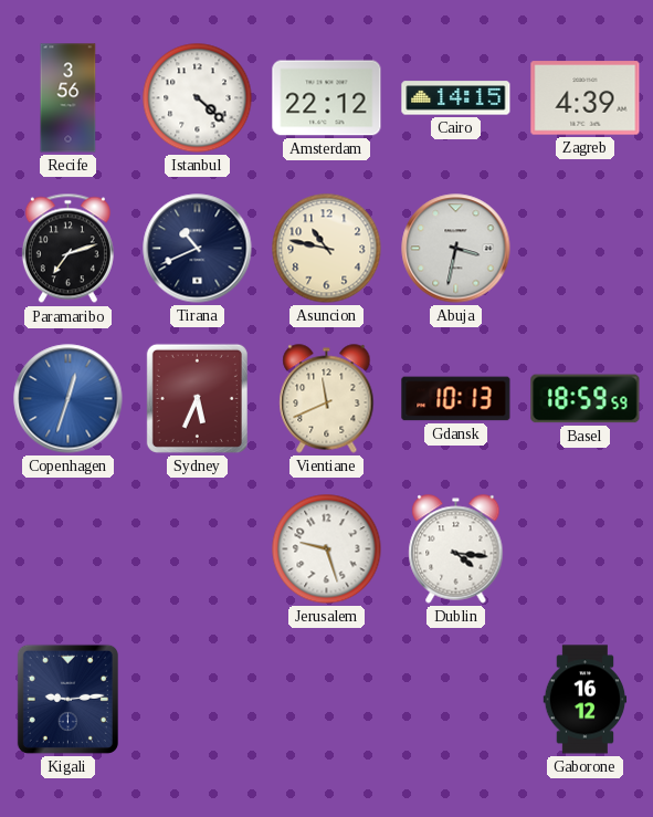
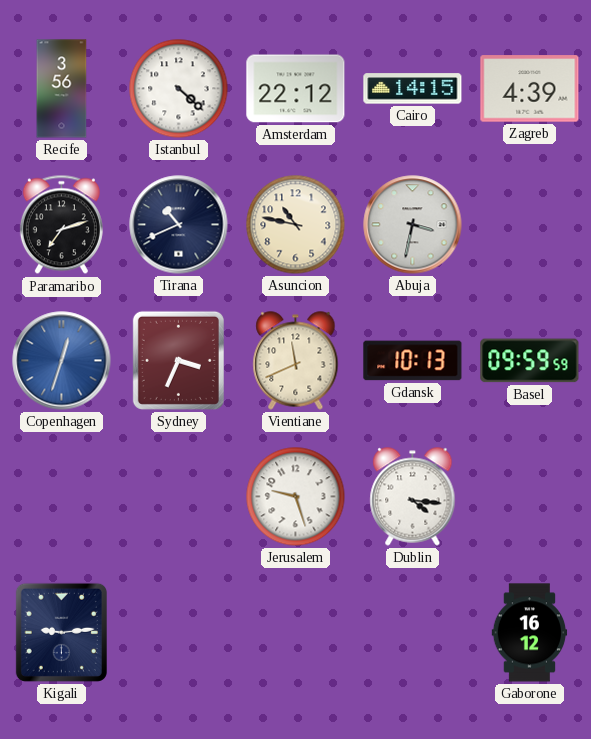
Sydney: 5:34 -> 3:34
Basel: 18:59 -> 09:59
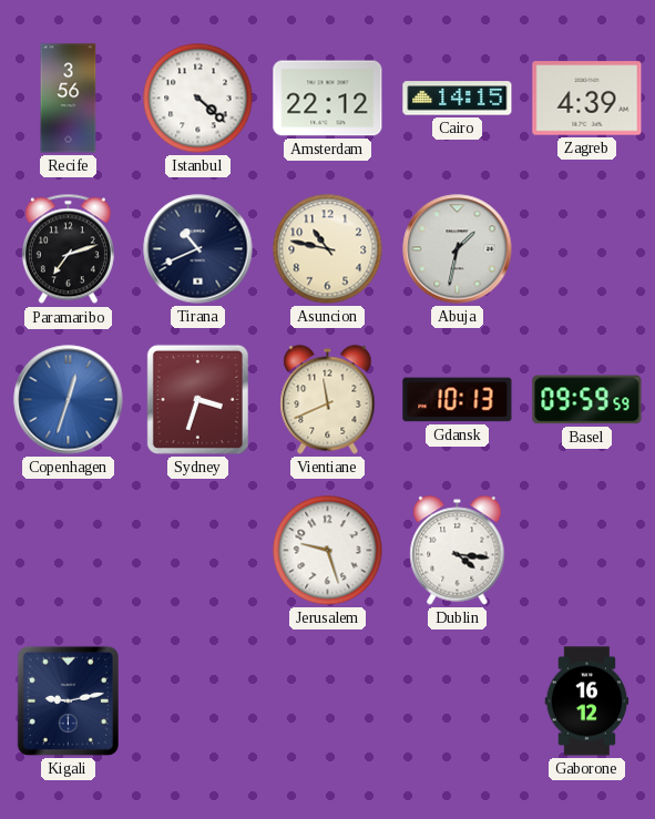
Abuja: 3:32 -> 1:32
Sydney: 3:34 -> 3:33
Kigali: 9:14 -> 9:13
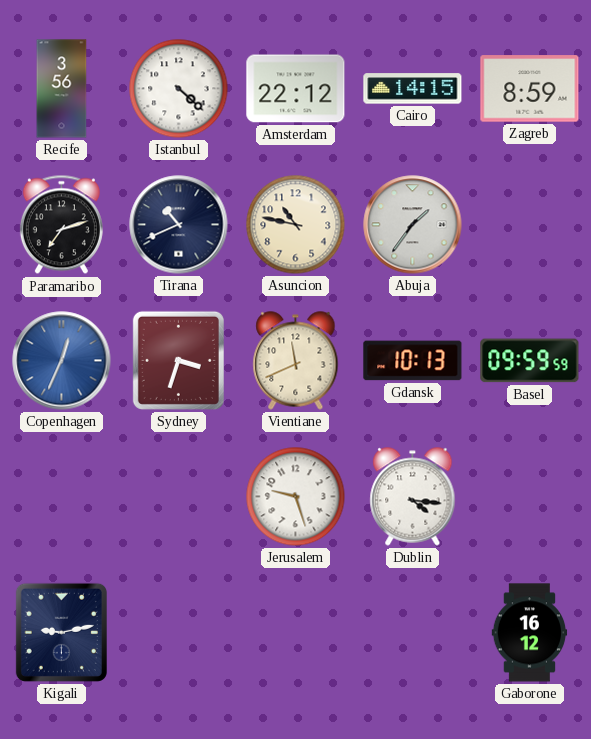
Zagreb: 4:39 -> 8:59
Abuja: 1:32 -> 1:36
Copenhagen: 12:33 -> 12:34
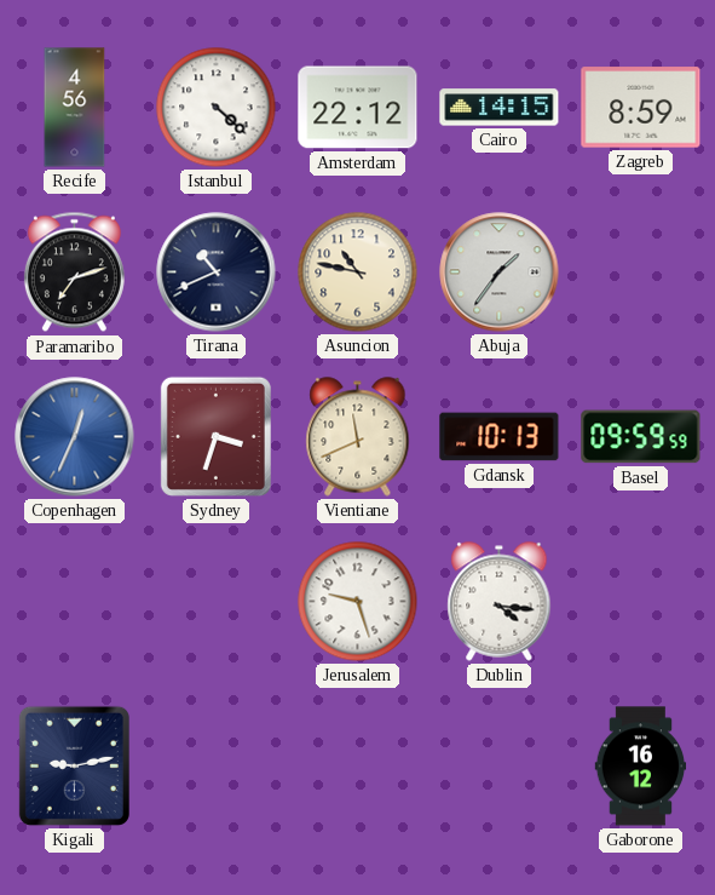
Recife: 3:56 -> 4:56
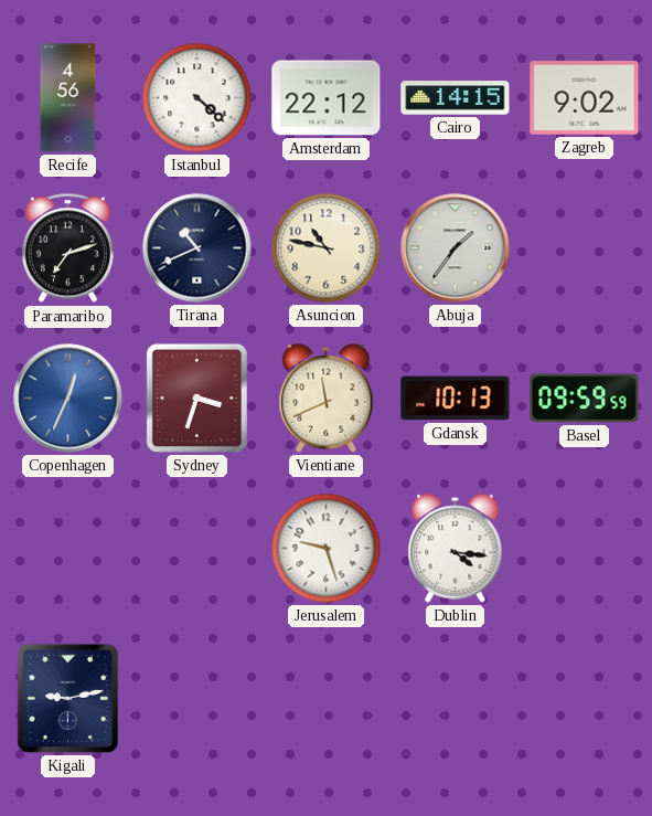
Zagreb: 8:59 -> 9:02
Gaborone: 16:12 -> none
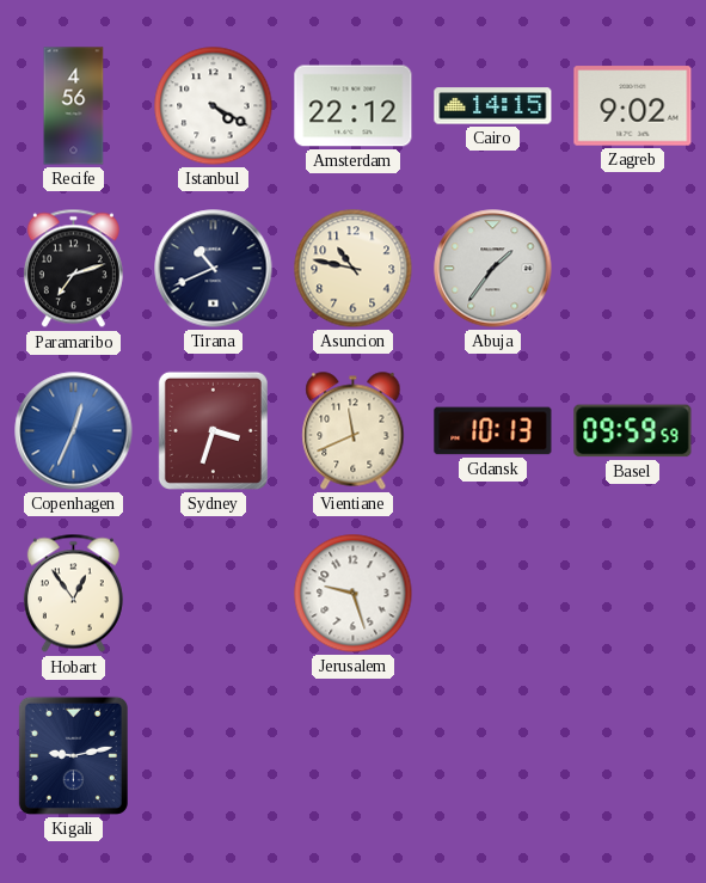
Istanbul: 4:22 -> 4:20
Hobart: none -> 12:54
Dublin: 4:16 -> none
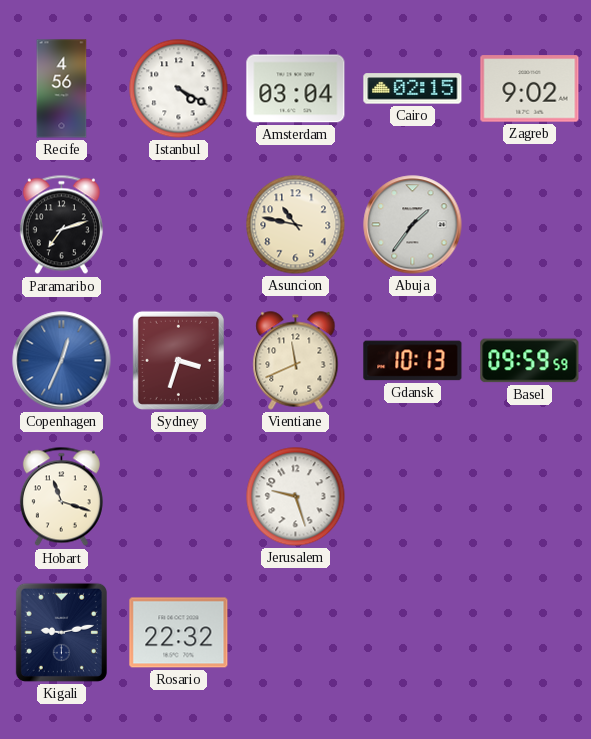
Amsterdam: 22:12 -> 03:04
Cairo: 14:15 -> 02:15
Tirana: 10:41 -> none
Hobart: 12:54 -> 11:18
Rosario: none -> 22:32
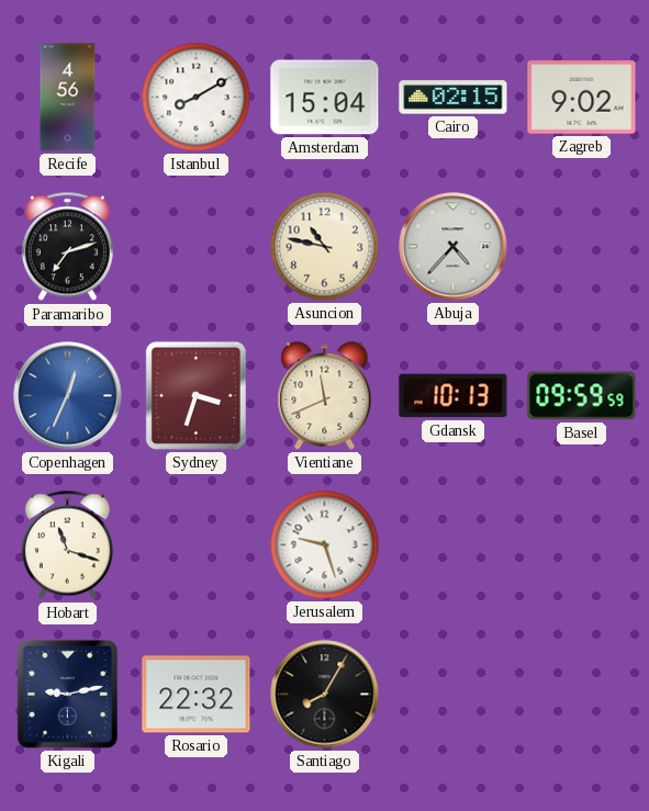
Istanbul: 4:20 -> 8:10
Amsterdam: 03:04 -> 15:04
Abuja: 1:36 -> 4:37
Santiago: none -> 8:05
